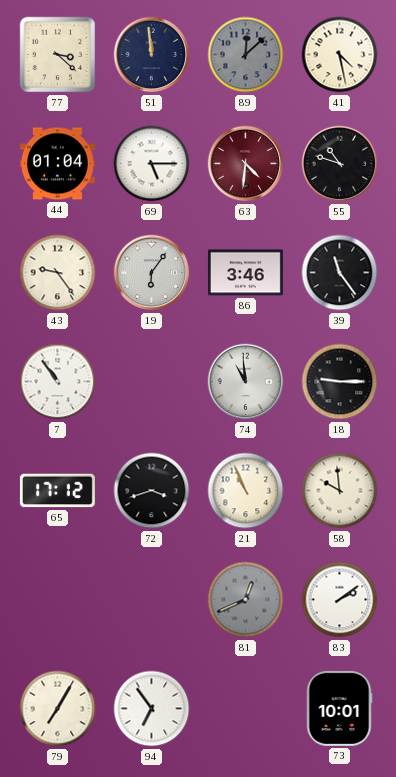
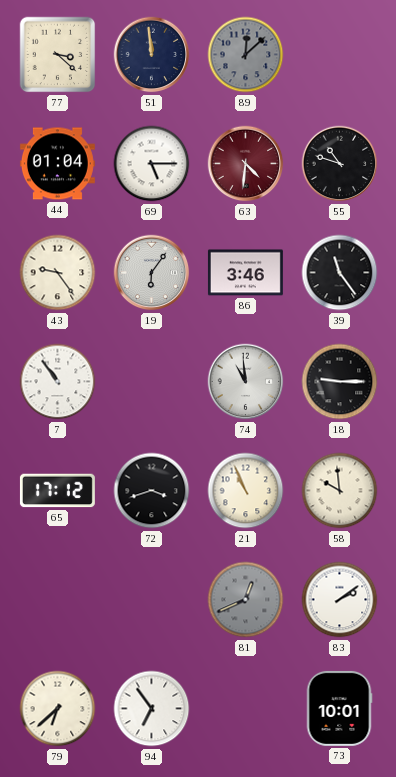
41: 4:28 -> none
79: 7:05 -> 6:38
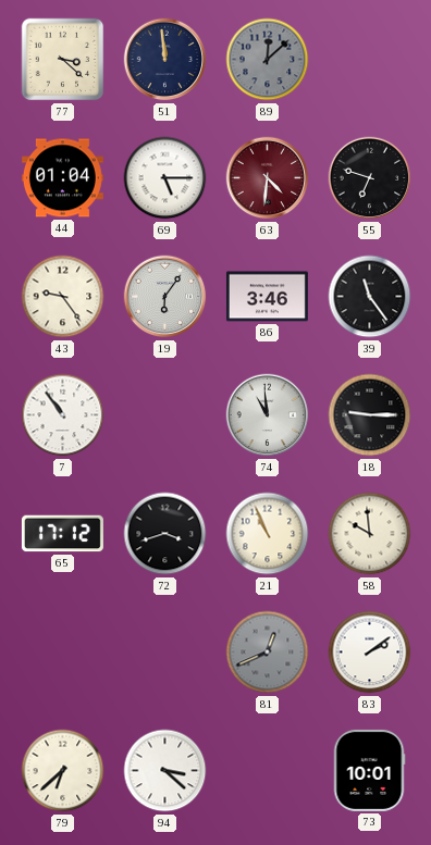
55: 10:48 -> 6:48
94: 6:54 -> 3:22
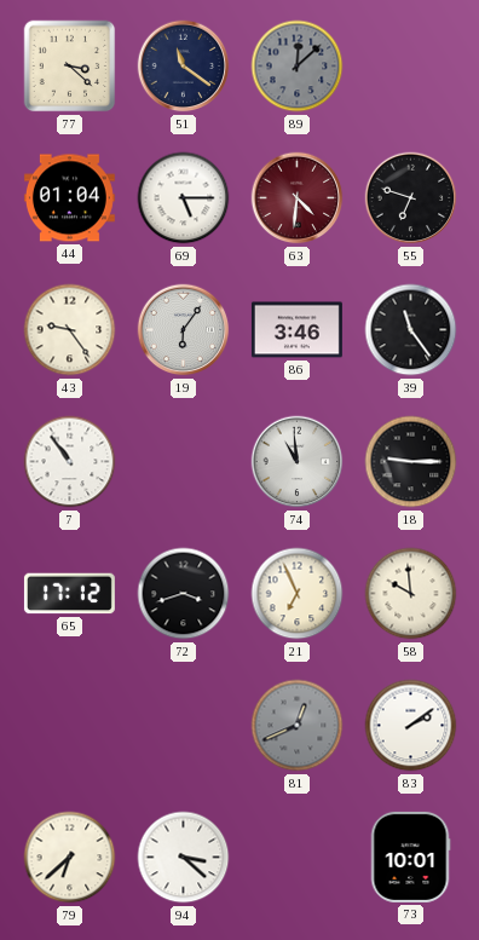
51: 11:59 -> 11:21
21: 10:56 -> 6:56
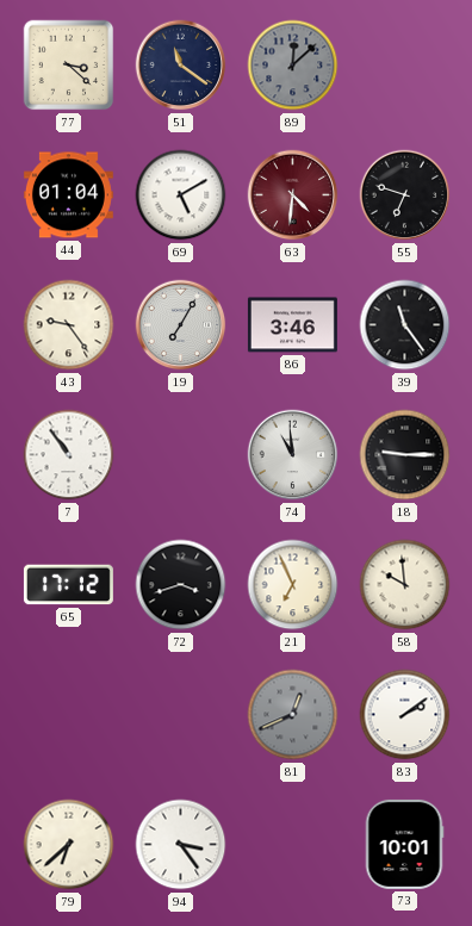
69: 5:15 -> 5:10
19: 6:06 -> 7:05
94: 3:22 -> 3:24
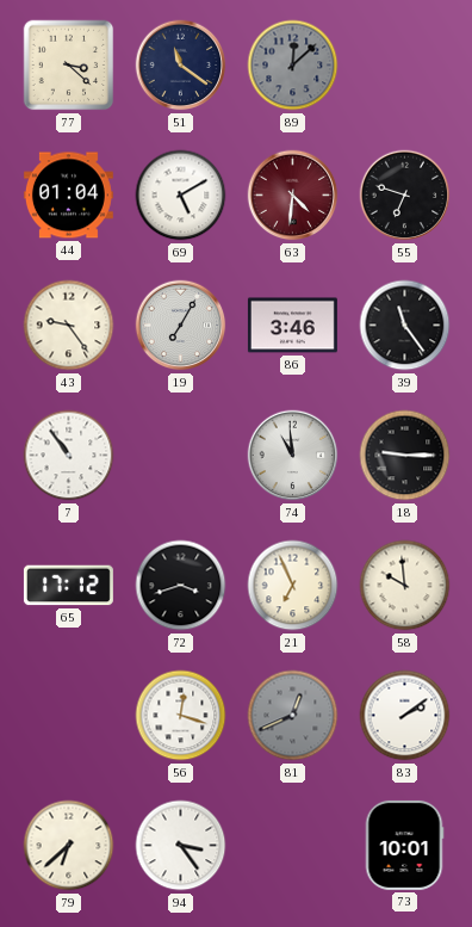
56: none -> 12:18
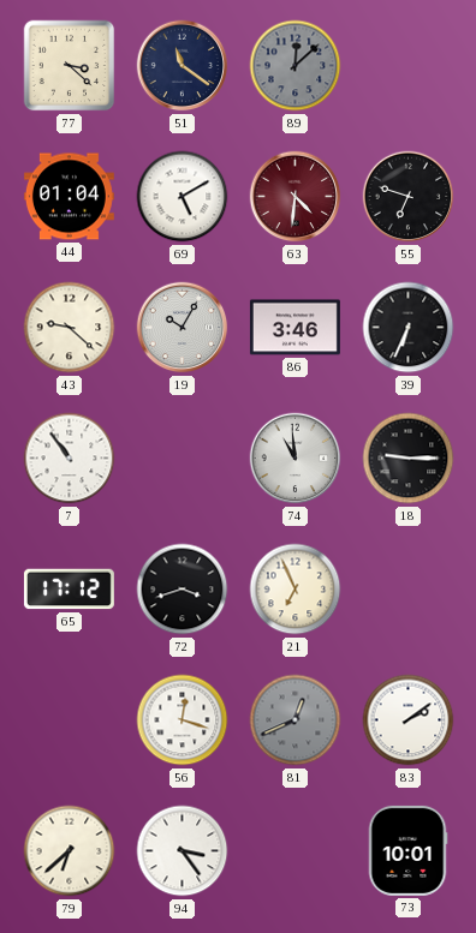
43: 9:24 -> 9:22
19: 7:05 -> 10:05
39: 11:24 -> 6:34
58: 9:59 -> none
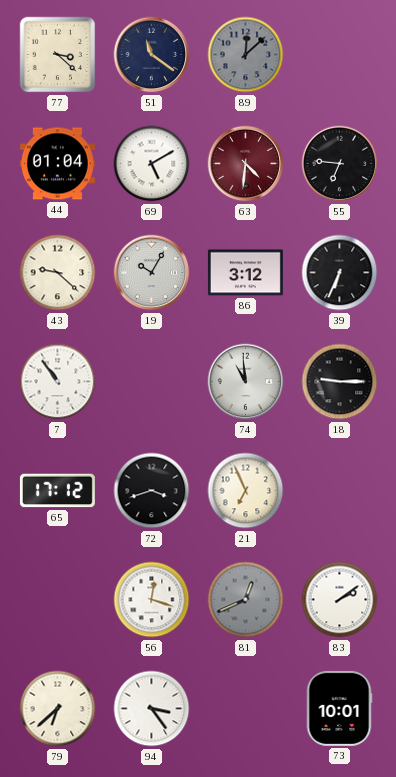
55: 6:48 -> 6:46
86: 3:46 -> 3:12
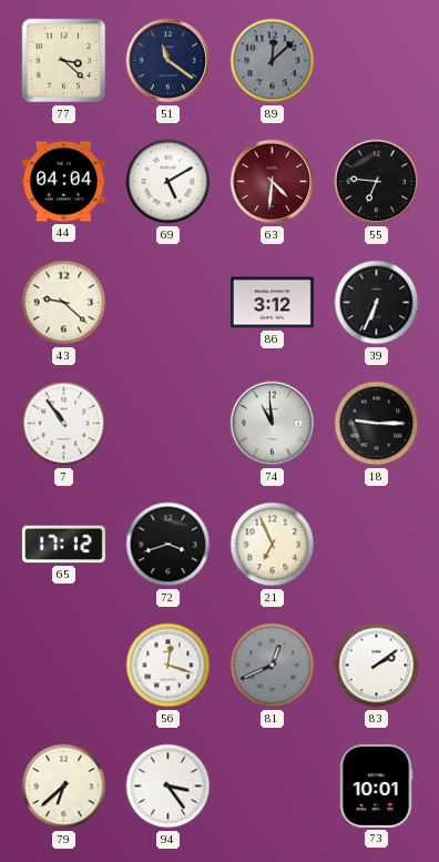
44: 01:04 -> 04:04
19: 10:05 -> none
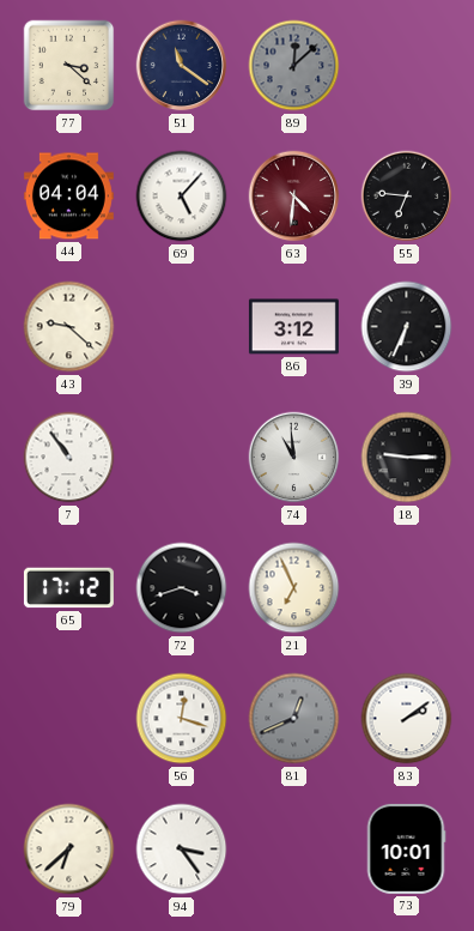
69: 5:10 -> 5:07
